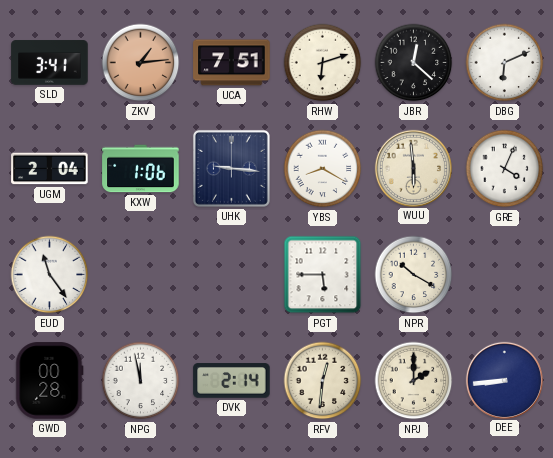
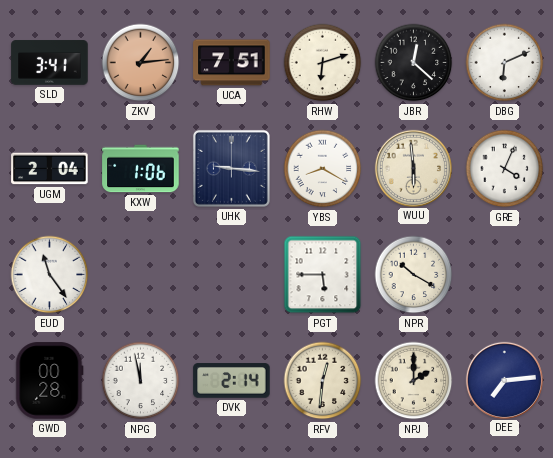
DEE: 8:44 -> 7:14
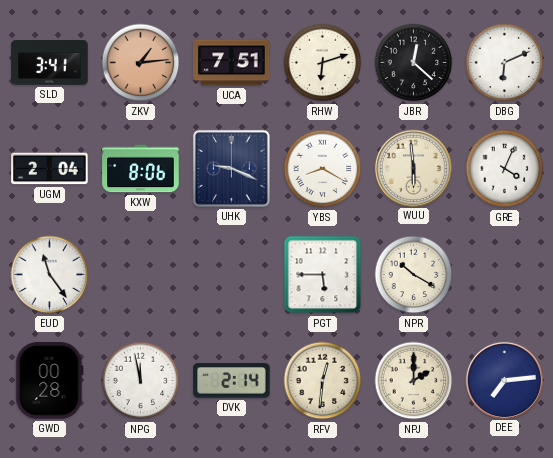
KXW: 1:06 -> 8:06
UHK: 9:16 -> 9:19
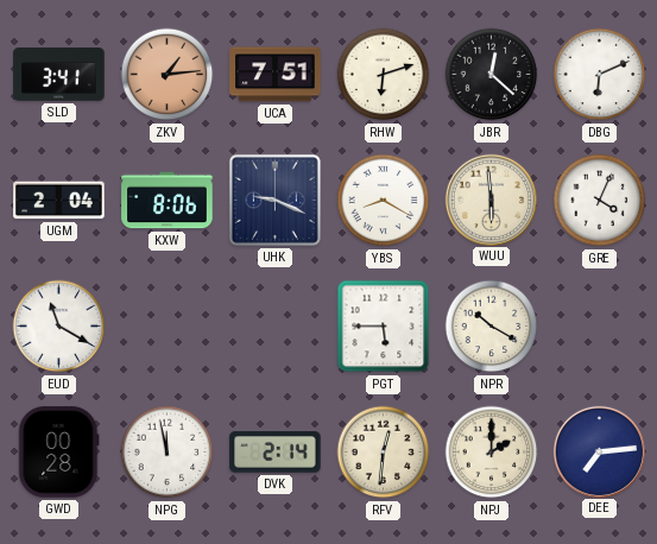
EUD: 11:24 -> 11:20
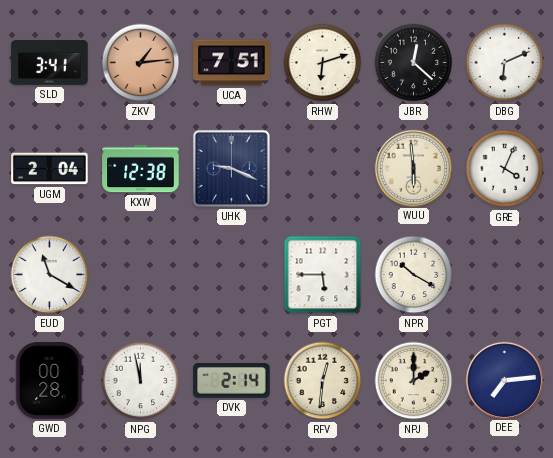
KXW: 8:06 -> 12:38
YBS: 8:20 -> none
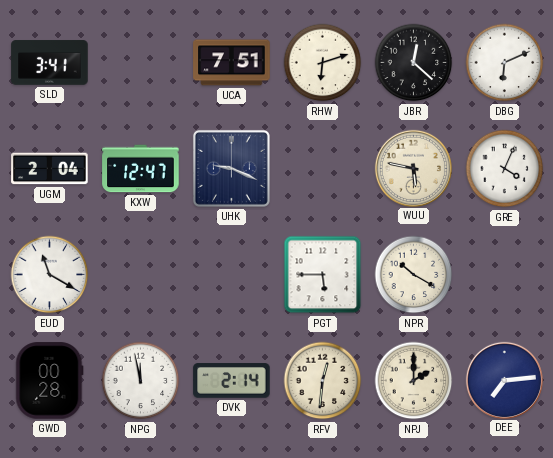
ZKV: 1:14 -> none
KXW: 12:38 -> 12:47
WUU: 5:59 -> 5:47
